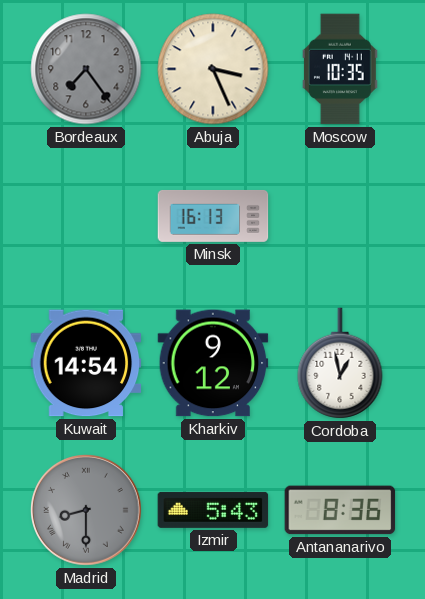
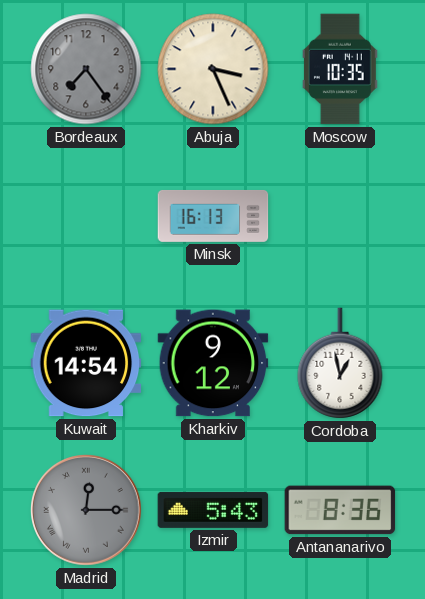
Madrid: 8:30 -> 12:15
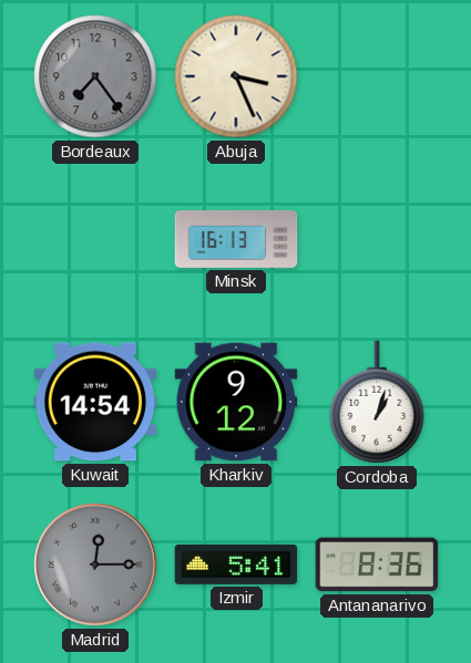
Moscow: 10:35 -> none
Cordoba: 12:58 -> 1:03
Izmir: 5:43 -> 5:41
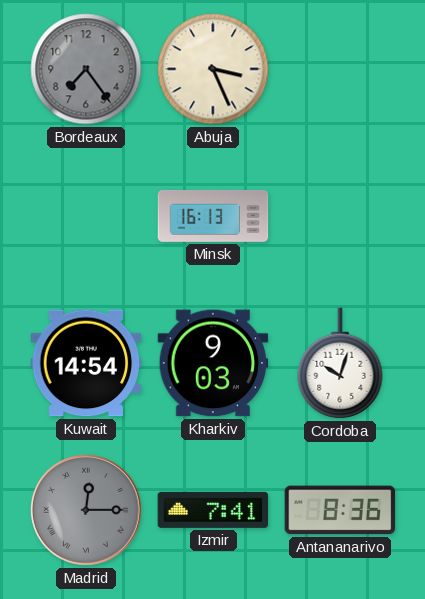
Kharkiv: 9:12 -> 9:03
Cordoba: 1:03 -> 10:03
Izmir: 5:41 -> 7:41
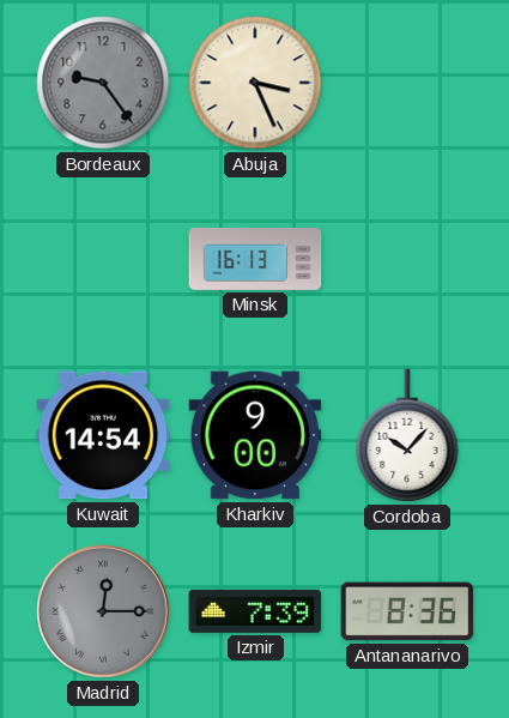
Bordeaux: 7:24 -> 9:24
Kharkiv: 9:03 -> 9:00
Cordoba: 10:03 -> 10:07
Izmir: 7:41 -> 7:39
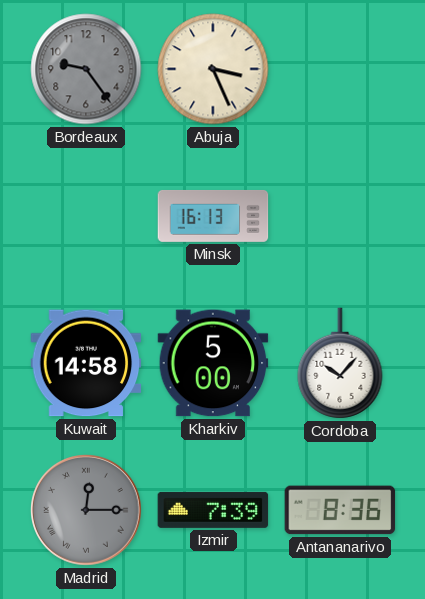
Kuwait: 14:54 -> 14:58
Kharkiv: 9:00 -> 5:00
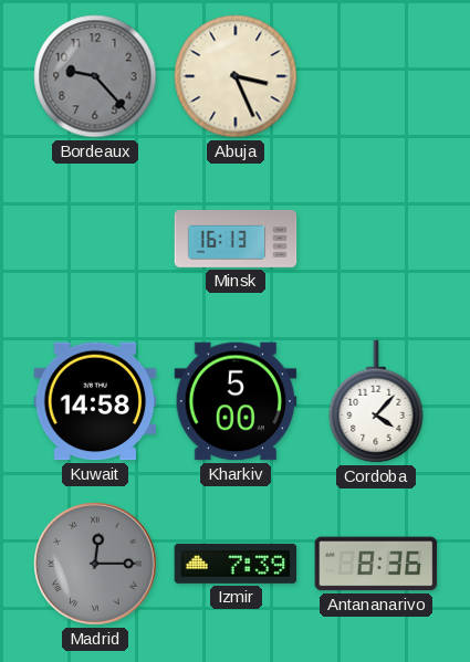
Bordeaux: 9:24 -> 9:23
Cordoba: 10:07 -> 4:07
